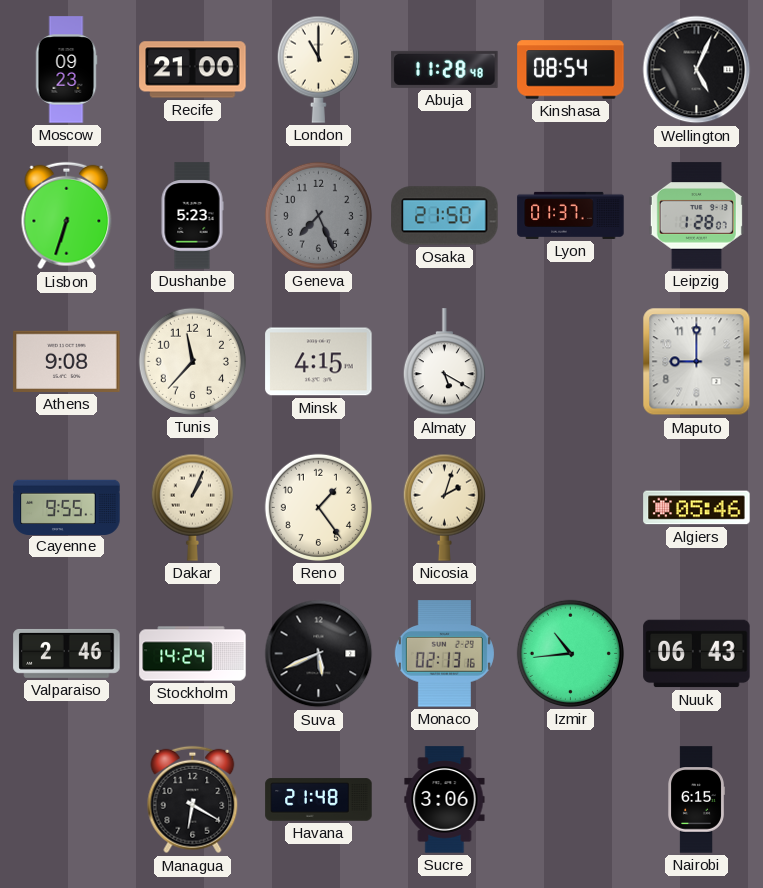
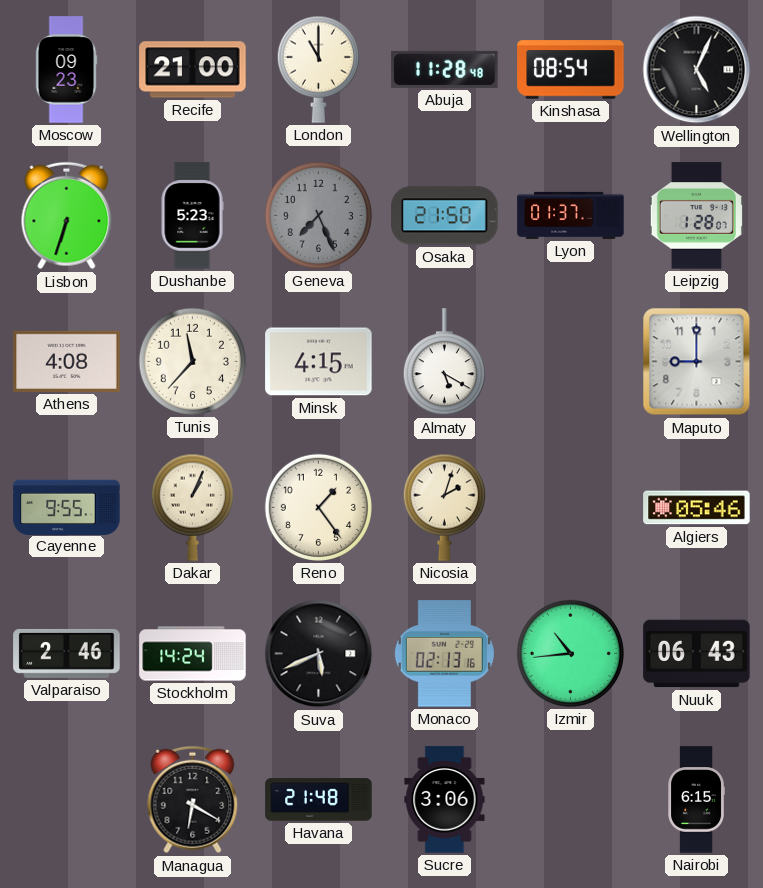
Athens: 9:08 -> 4:08
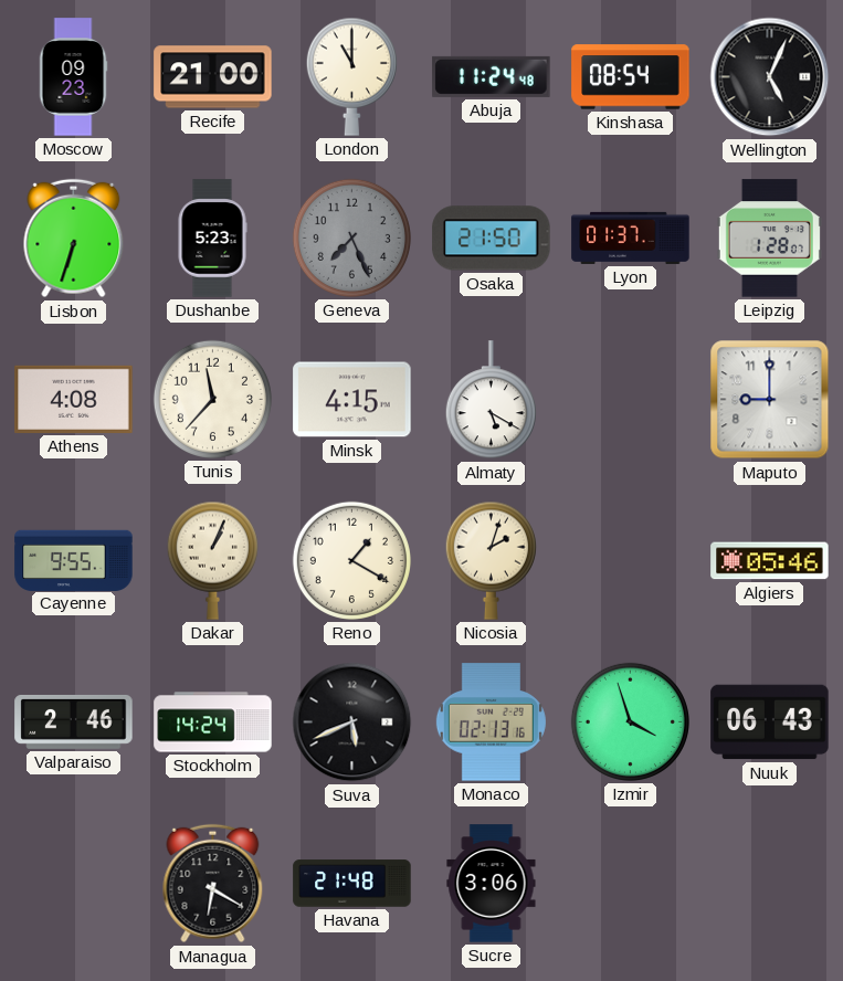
Abuja: 11:28 -> 11:24
Reno: 1:24 -> 1:20
Izmir: 10:44 -> 3:57
Nairobi: 6:15 -> none
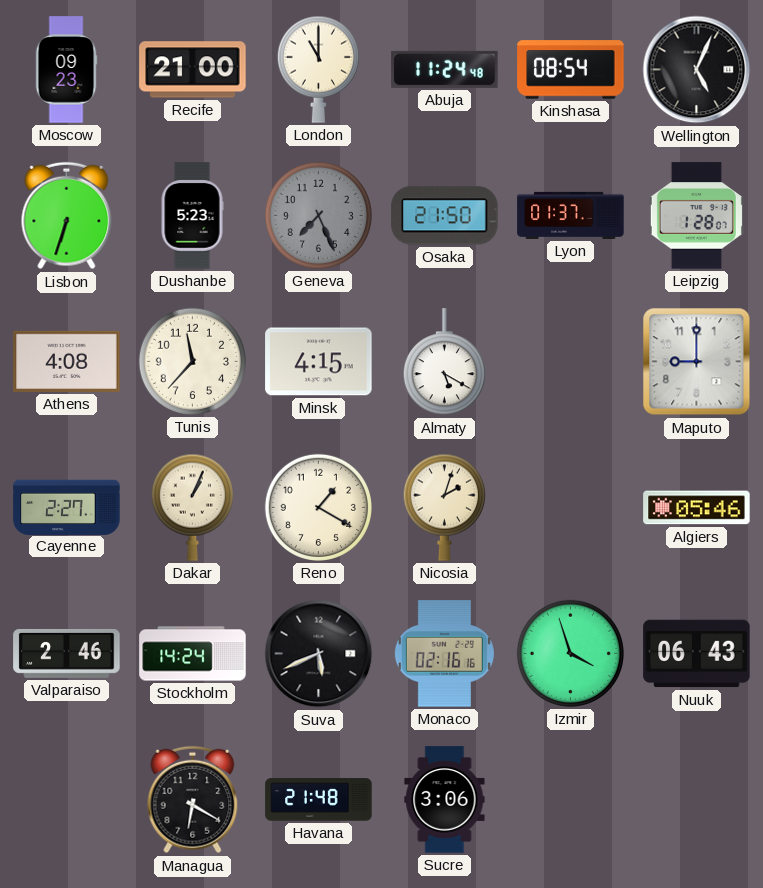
Cayenne: 9:55 -> 2:27
Monaco: 02:13 -> 02:16
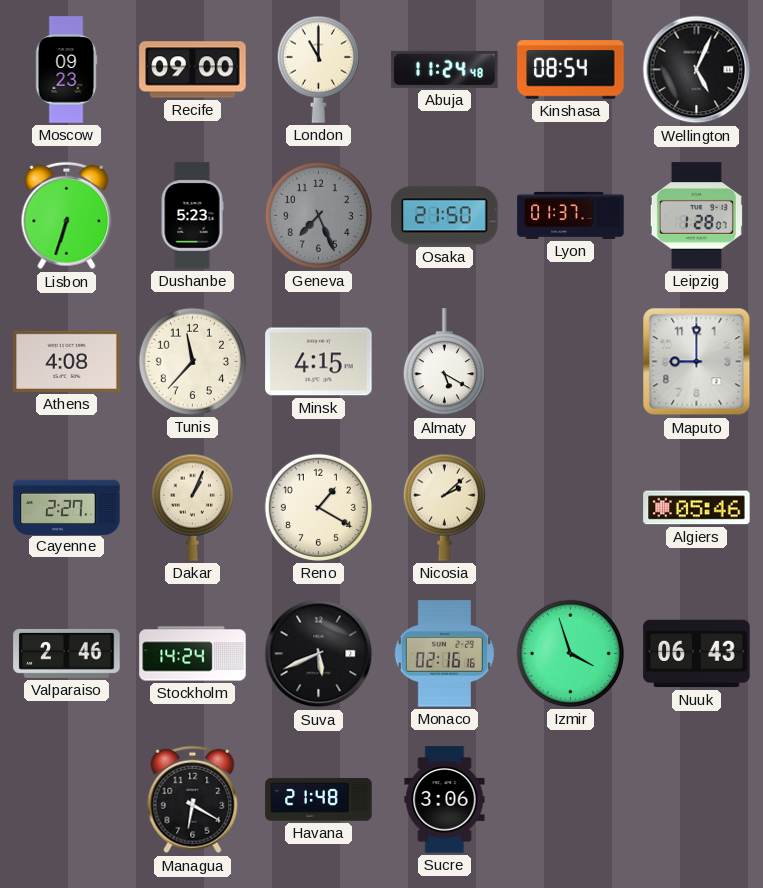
Recife: 21:00 -> 09:00
Nicosia: 2:03 -> 2:08
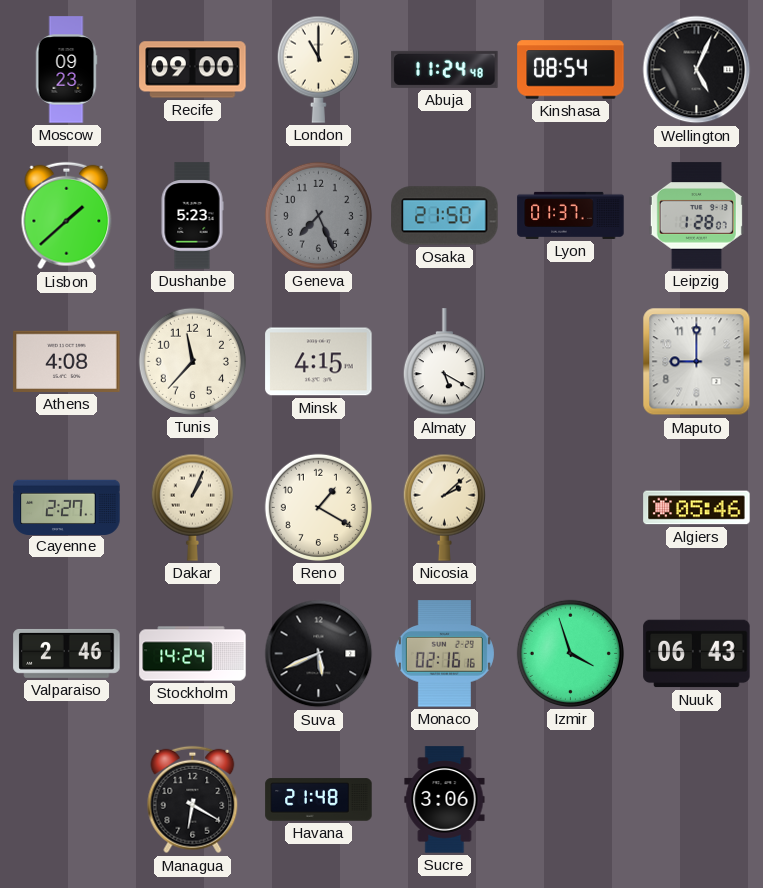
Lisbon: 6:33 -> 1:38
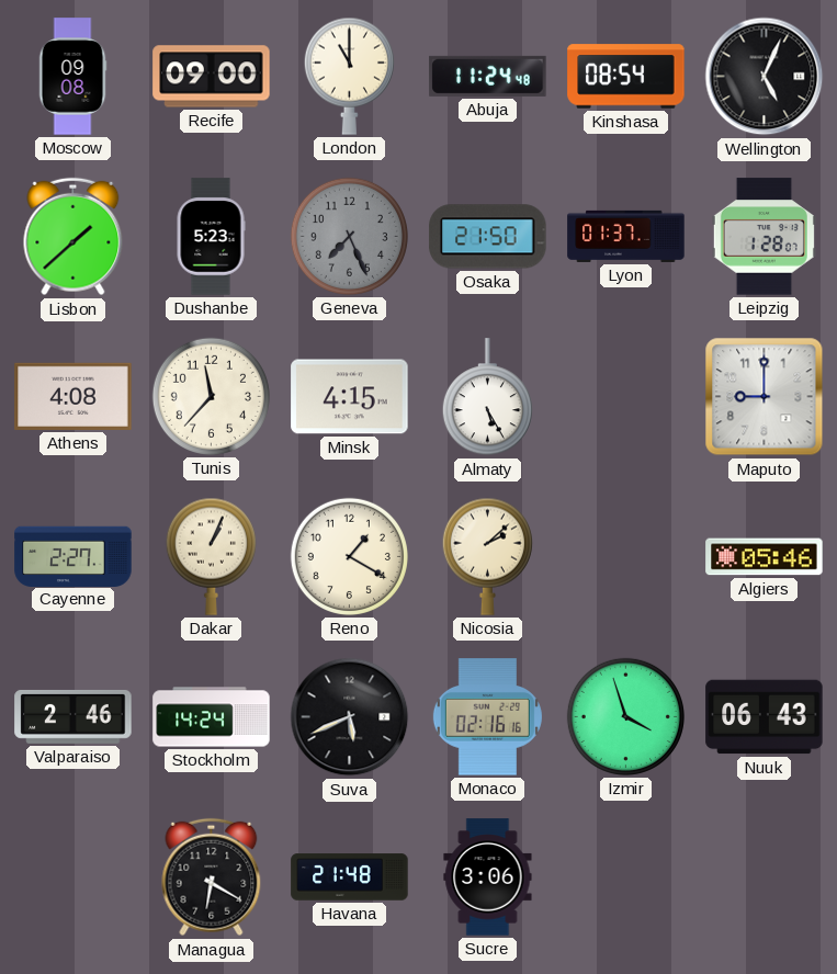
Moscow: 09:23 -> 09:08
Almaty: 5:20 -> 5:25
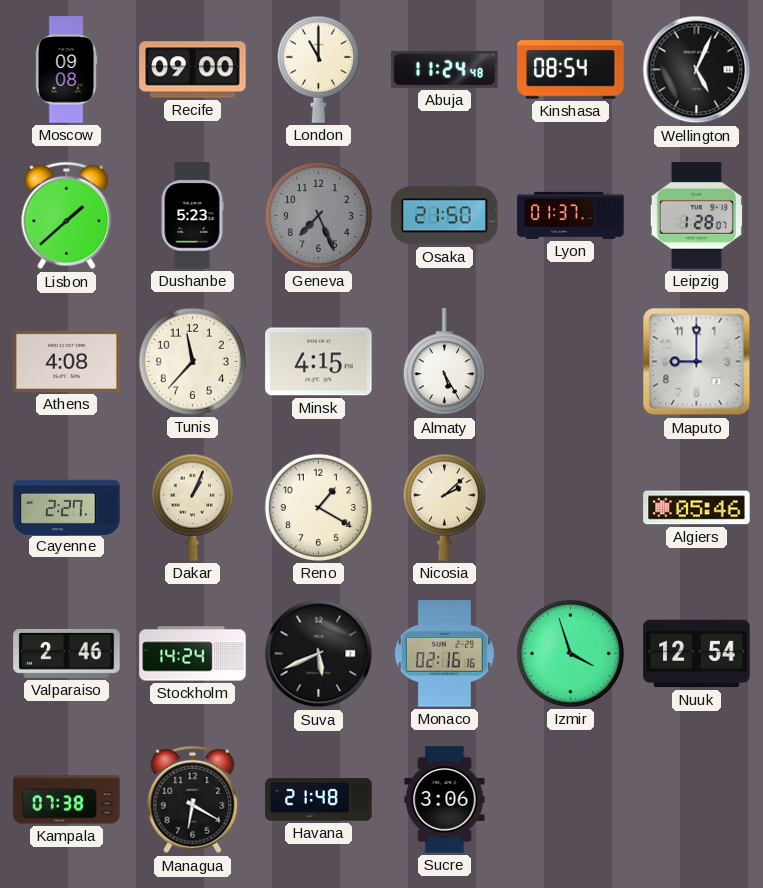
Nuuk: 06:43 -> 12:54
Kampala: none -> 07:38
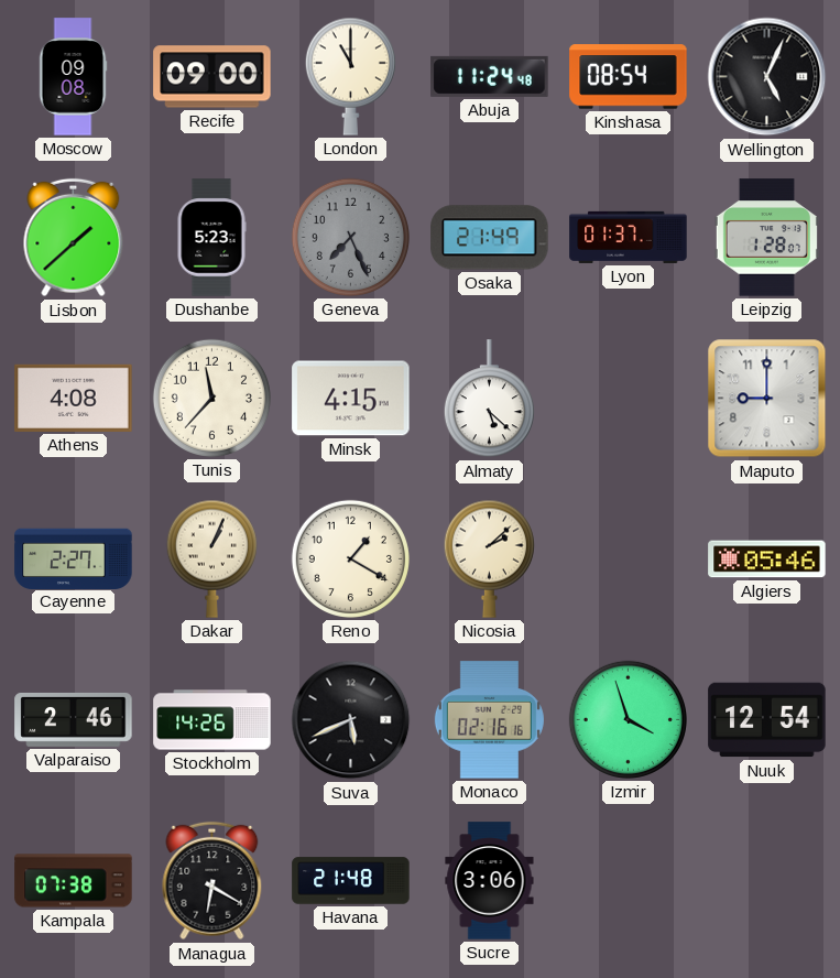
Osaka: 21:50 -> 21:49
Almaty: 5:25 -> 5:22
Stockholm: 14:24 -> 14:26
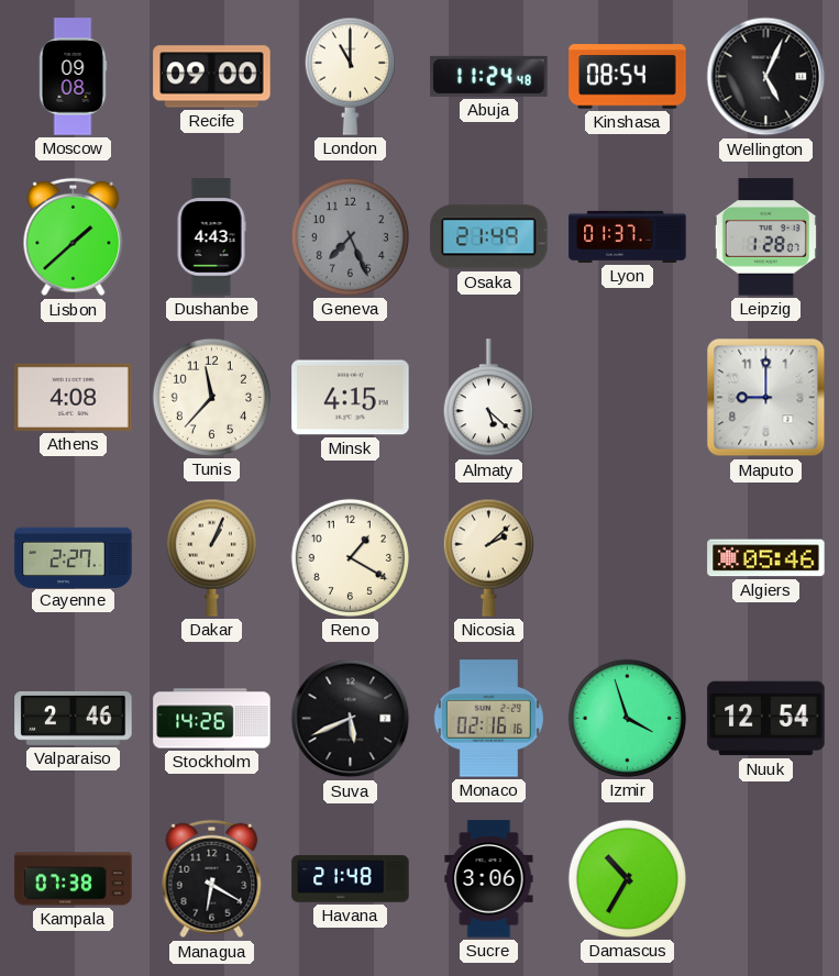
Dushanbe: 5:23 -> 4:43
Damascus: none -> 10:35
